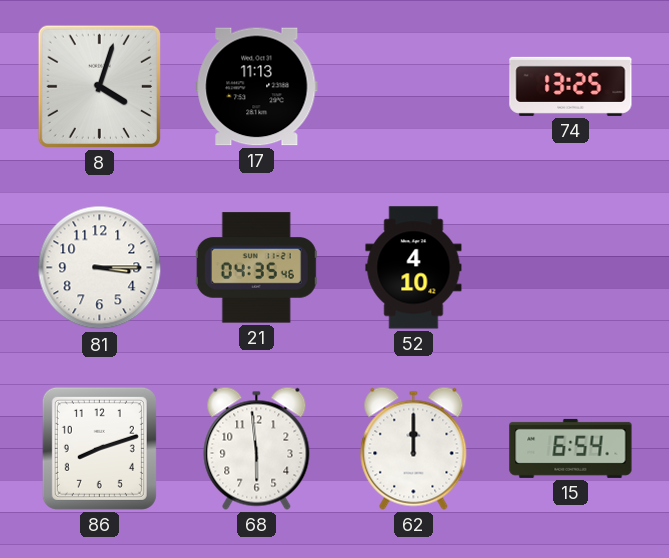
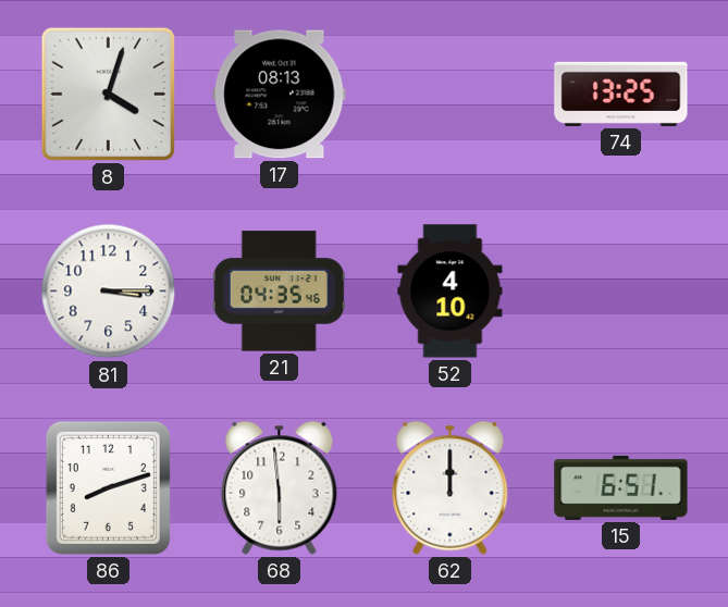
17: 11:13 -> 08:13
15: 6:54 -> 6:51
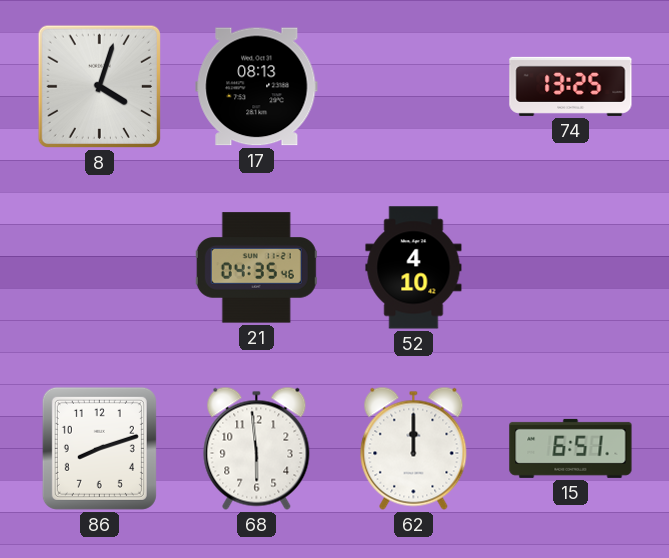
81: 3:15 -> none
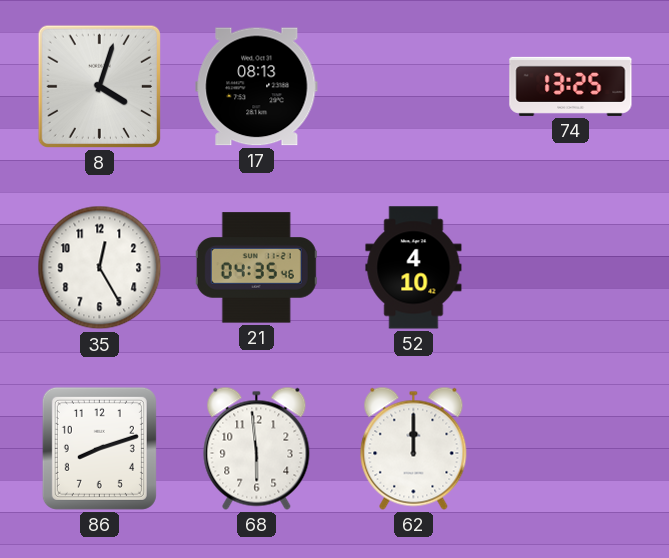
35: none -> 12:25
15: 6:51 -> none
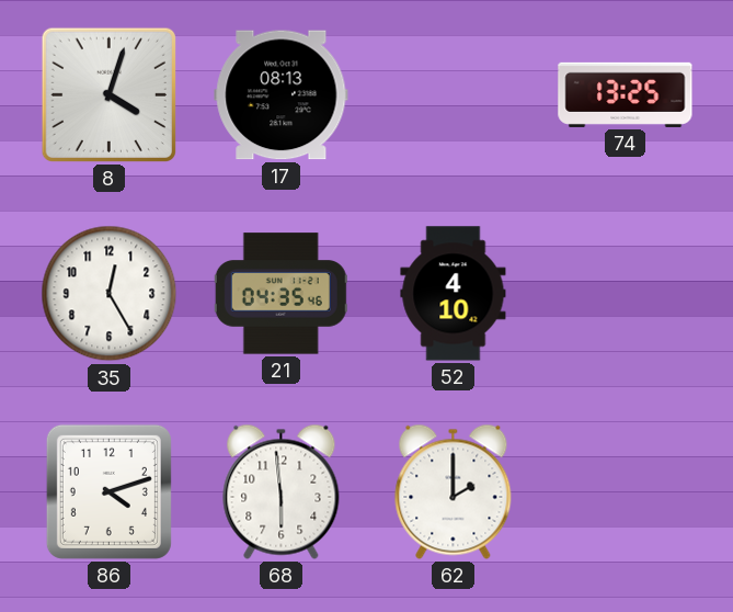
86: 8:12 -> 4:12
62: 12:00 -> 2:00
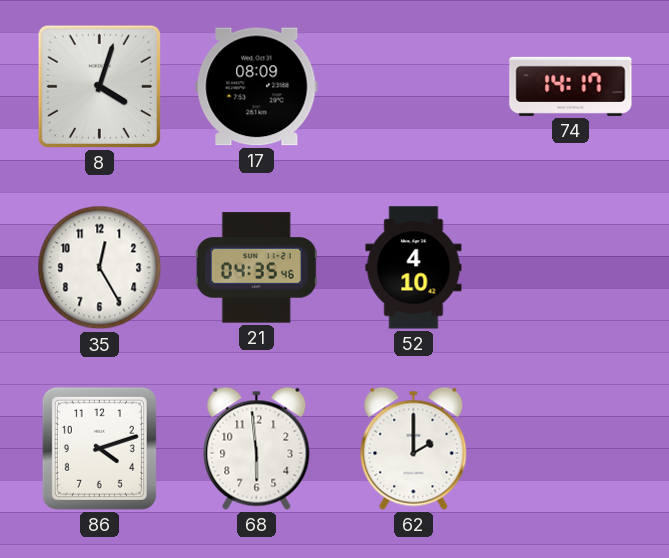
17: 08:13 -> 08:09
74: 13:25 -> 14:17
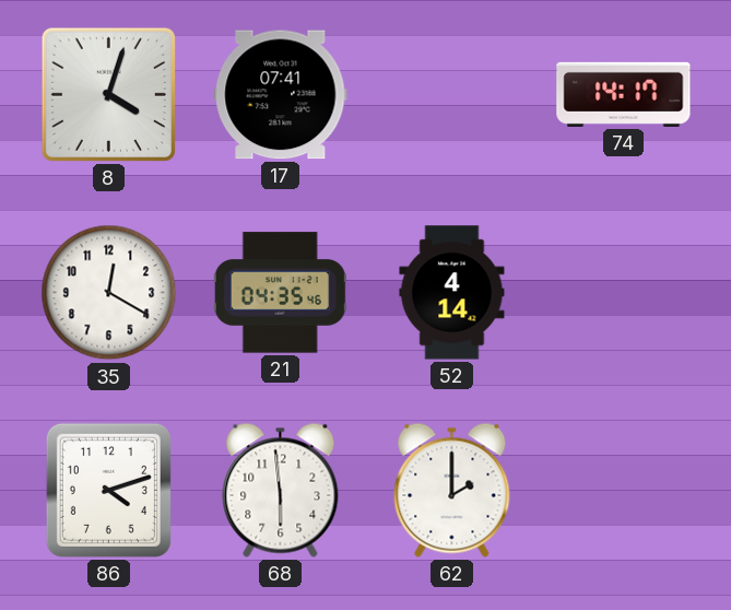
17: 08:09 -> 07:41
35: 12:25 -> 12:20
52: 4:10 -> 4:14
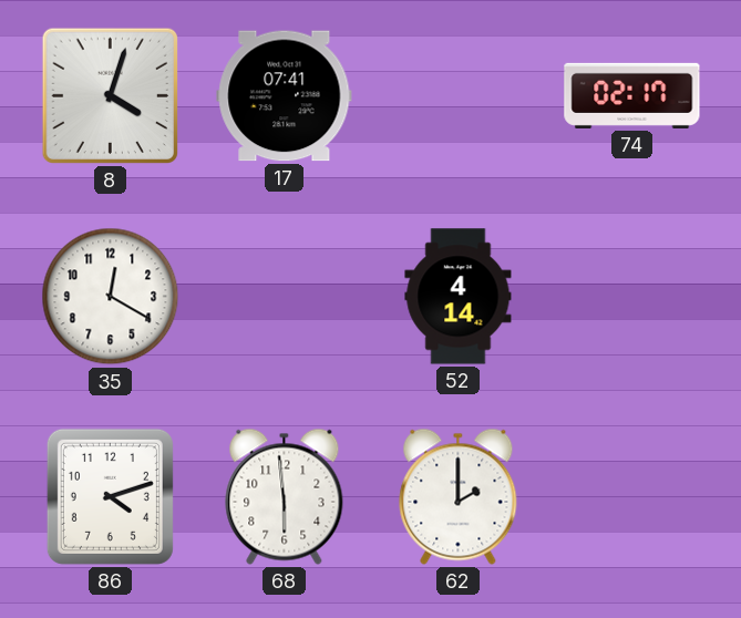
74: 14:17 -> 02:17
21: 04:35 -> none
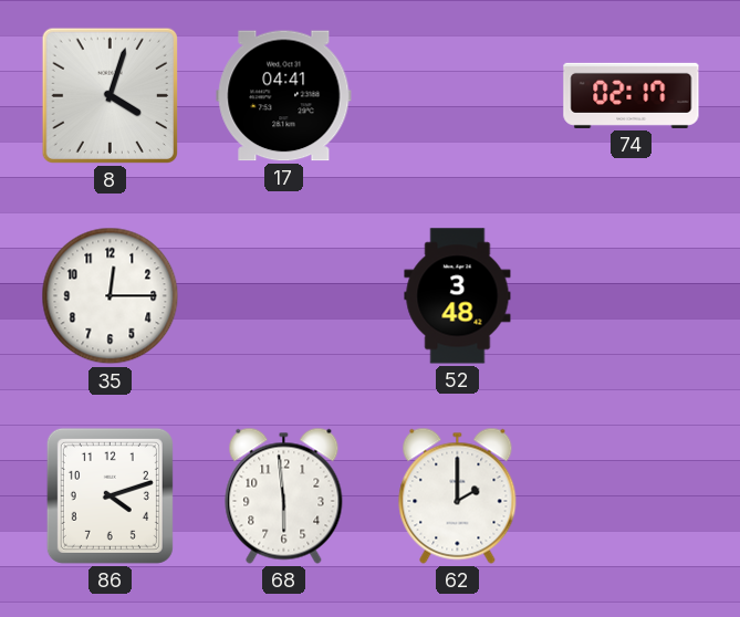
17: 07:41 -> 04:41
35: 12:20 -> 12:15
52: 4:14 -> 3:48
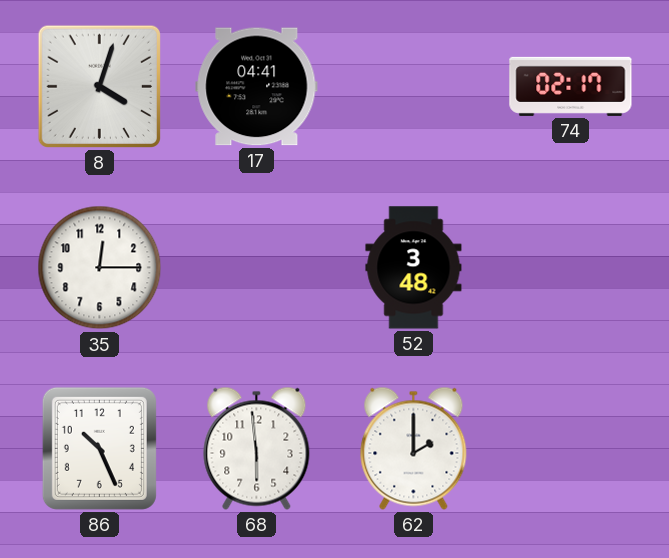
86: 4:12 -> 10:26
